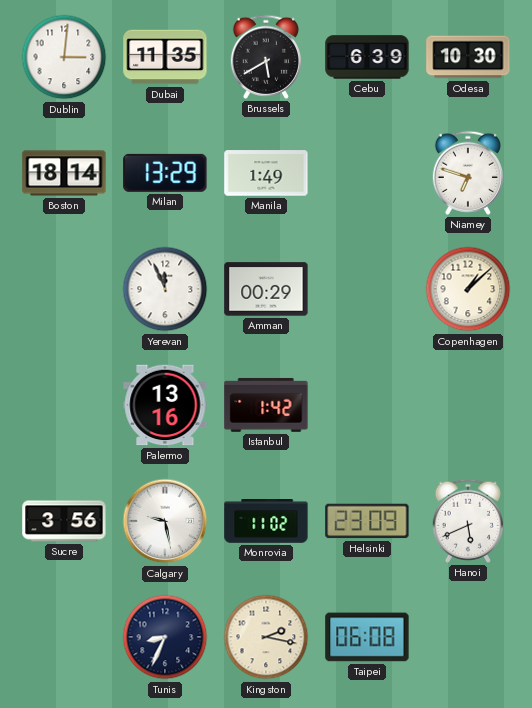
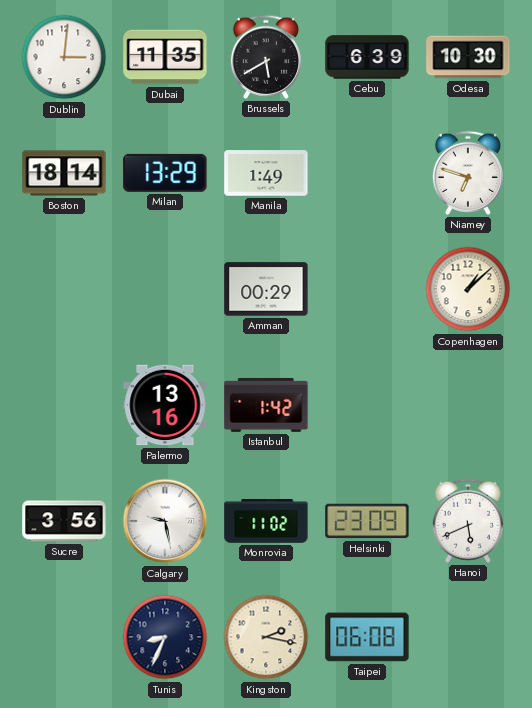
Yerevan: 11:56 -> none
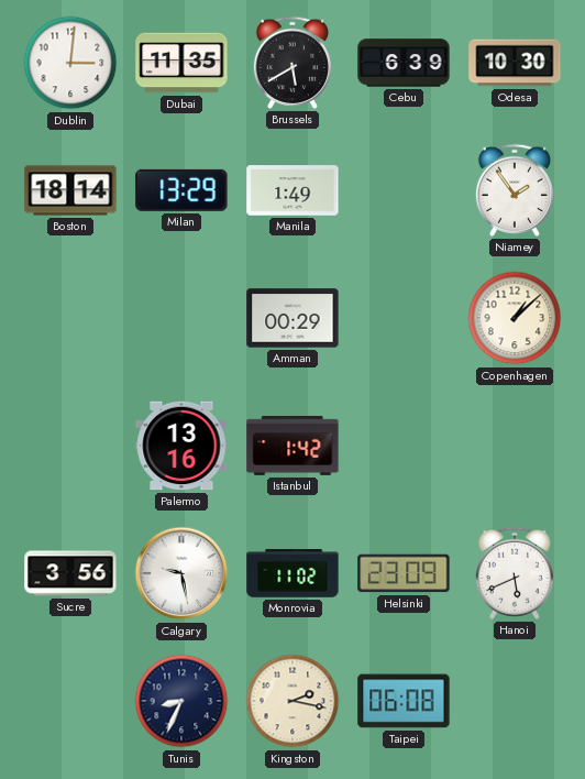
Niamey: 6:48 -> 1:54
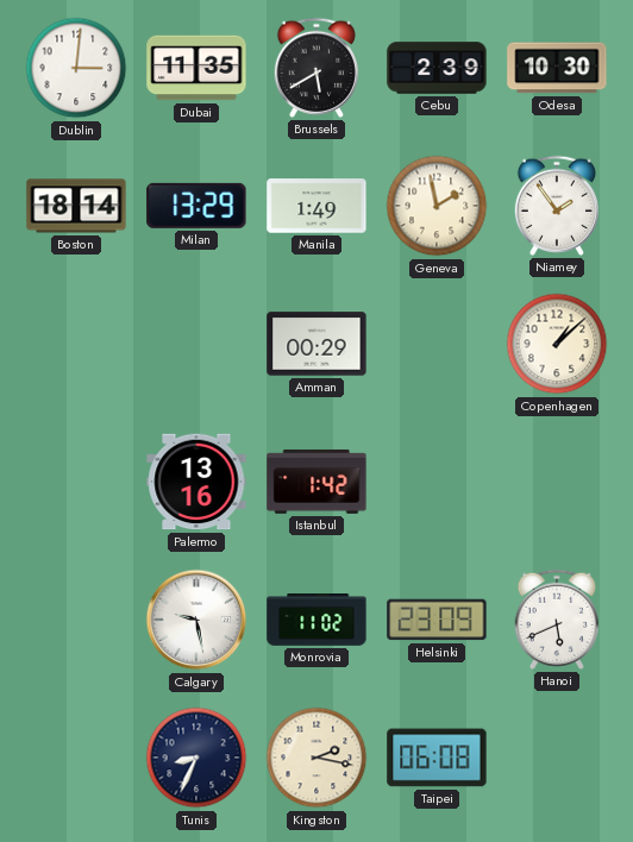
Cebu: 6:39 -> 2:39
Geneva: none -> 1:58
Sucre: 3:56 -> none
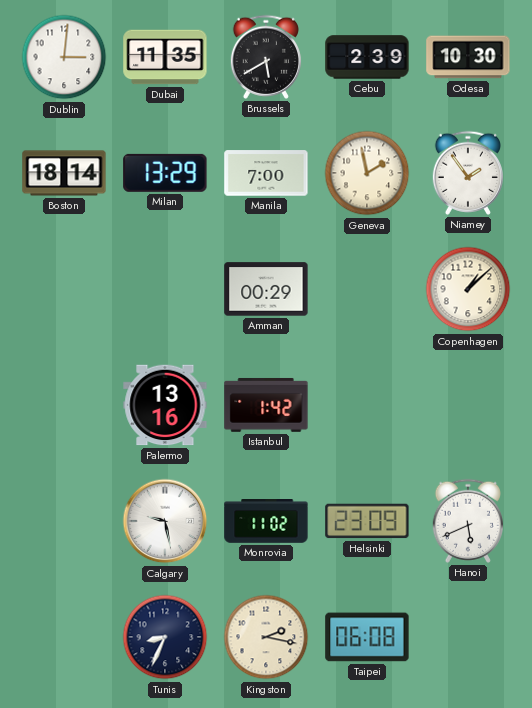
Manila: 1:49 -> 7:00
